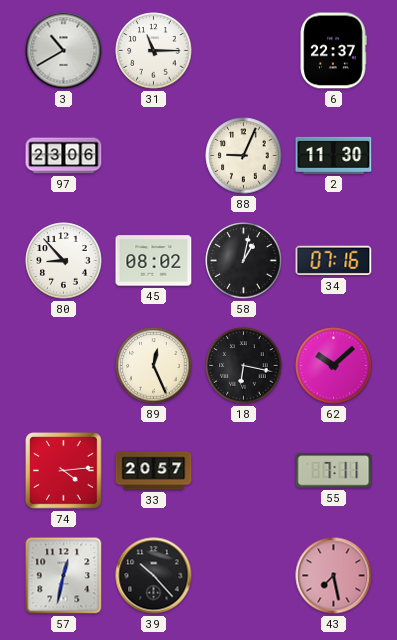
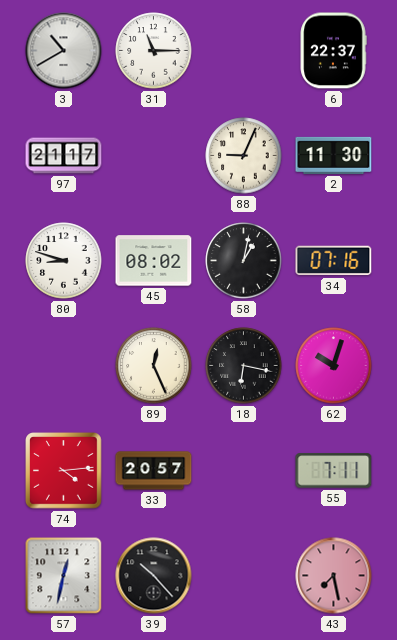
97: 23:06 -> 21:17
80: 8:53 -> 8:48
62: 10:08 -> 10:03
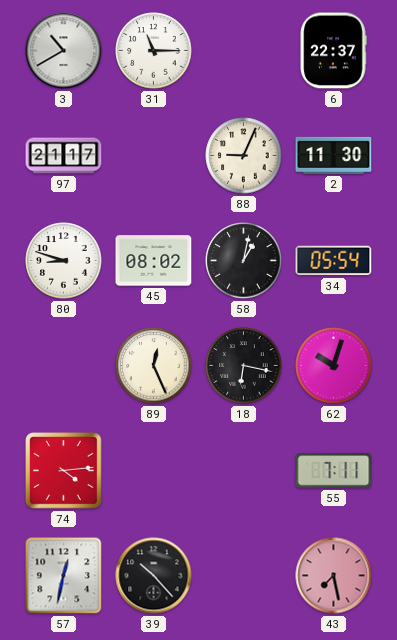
34: 07:16 -> 05:54
33: 20:57 -> none
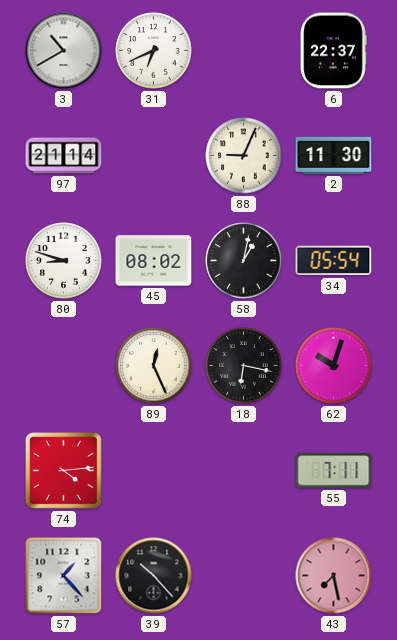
31: 11:15 -> 6:41
97: 21:17 -> 21:14
57: 12:32 -> 1:23
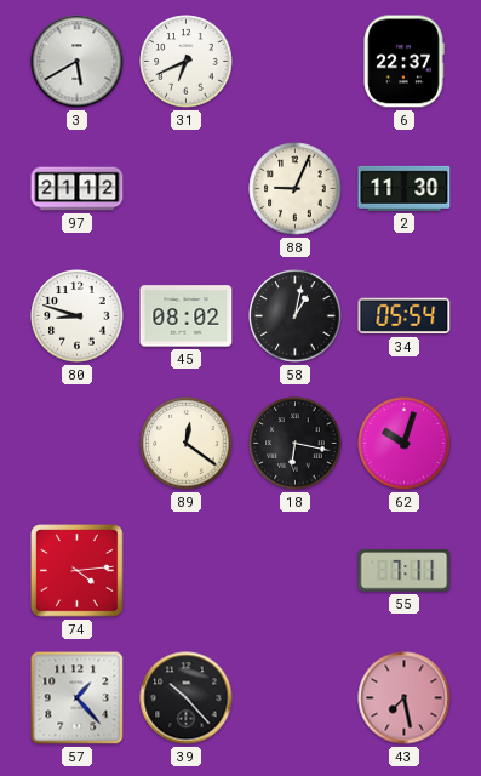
3: 10:40 -> 5:40
97: 21:14 -> 21:12
89: 12:26 -> 12:21
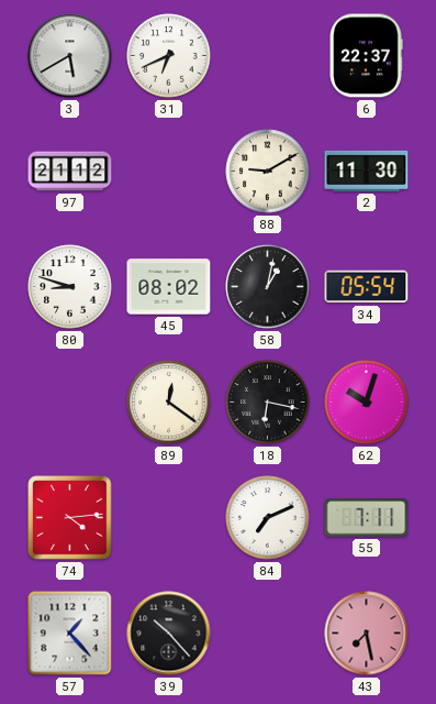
88: 9:04 -> 9:10
84: none -> 7:11
